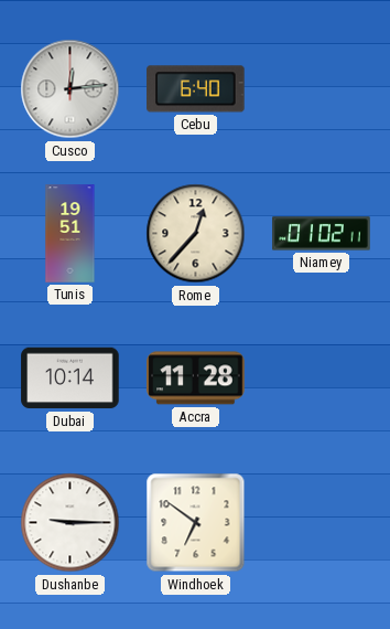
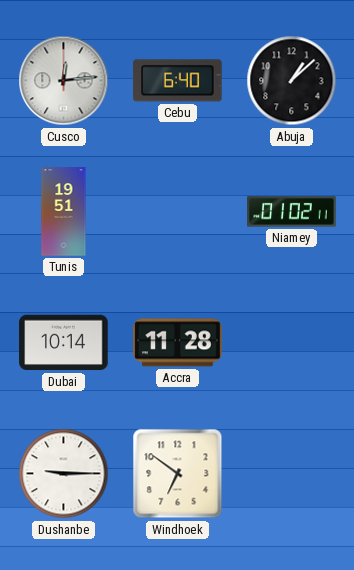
Abuja: none -> 1:08
Rome: 12:37 -> none
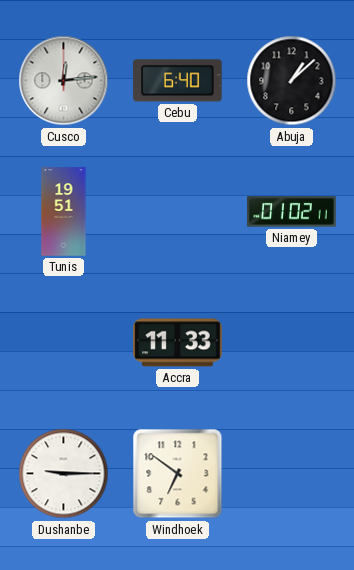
Dubai: 10:14 -> none
Accra: 11:28 -> 11:33
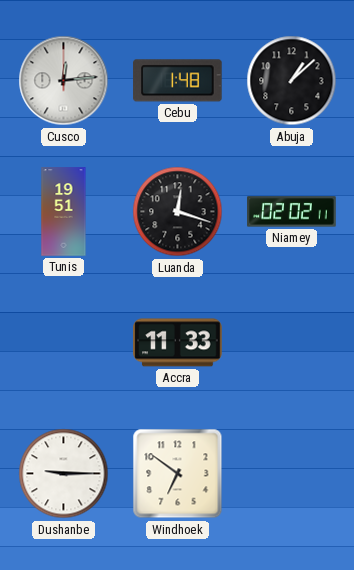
Cebu: 6:40 -> 1:48
Luanda: none -> 12:18
Niamey: 01:02 -> 02:02
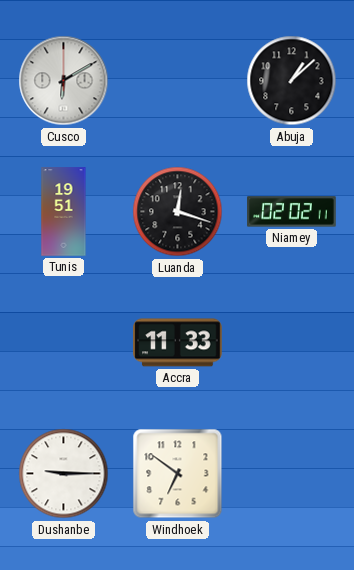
Cusco: 12:14 -> 6:10
Cebu: 1:48 -> none
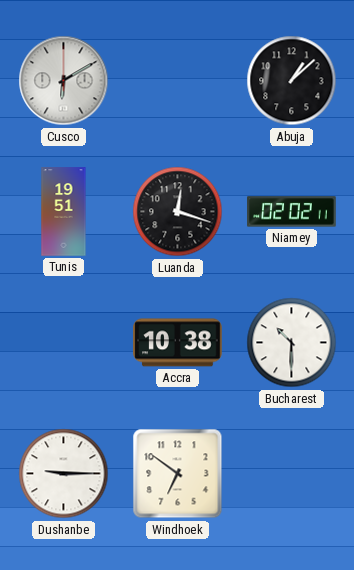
Accra: 11:33 -> 10:38
Bucharest: none -> 10:30
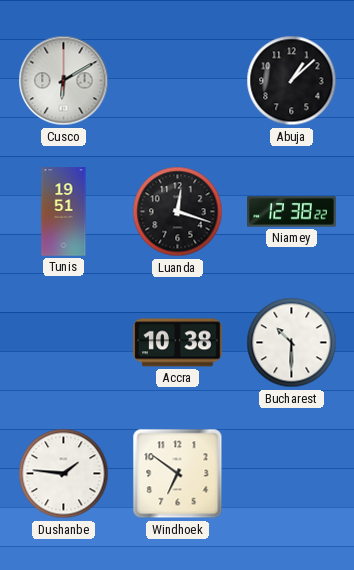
Niamey: 02:02 -> 12:38
Dushanbe: 9:15 -> 1:46
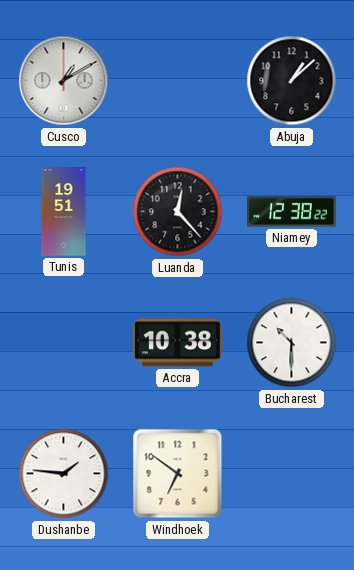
Cusco: 6:10 -> 1:10
Luanda: 12:18 -> 12:23
